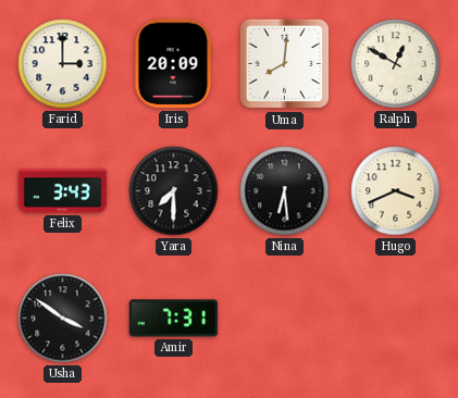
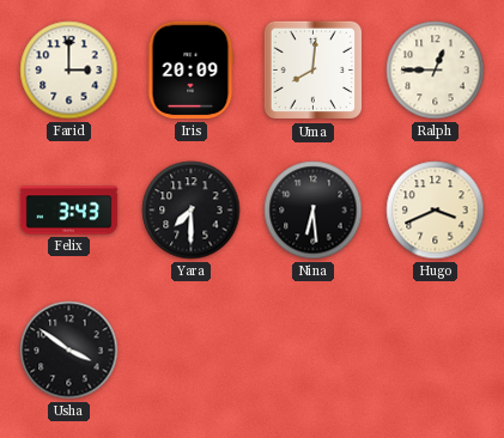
Ralph: 12:50 -> 12:45
Amir: 7:31 -> none
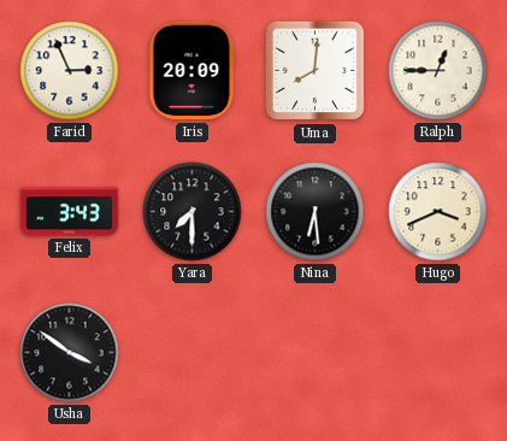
Farid: 3:00 -> 2:56
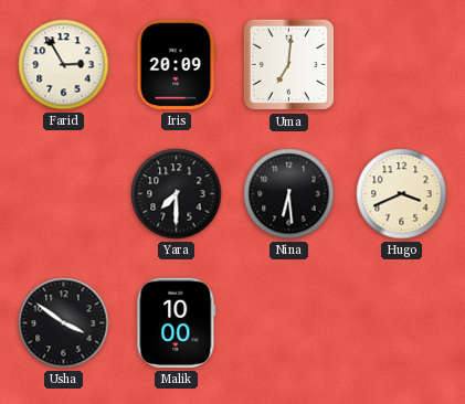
Farid: 2:56 -> 2:55
Uma: 8:01 -> 7:01
Ralph: 12:45 -> none
Felix: 3:43 -> none
Malik: none -> 10:00
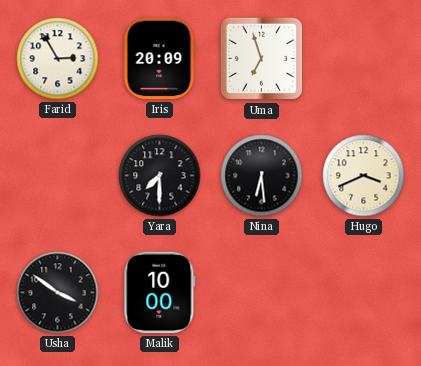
Uma: 7:01 -> 6:57
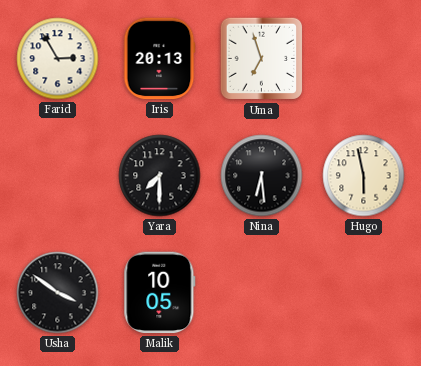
Iris: 20:09 -> 20:13
Hugo: 3:41 -> 5:58
Malik: 10:00 -> 10:05
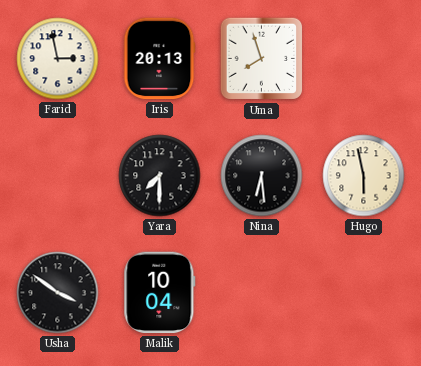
Farid: 2:55 -> 2:58
Uma: 6:57 -> 7:57
Malik: 10:05 -> 10:04
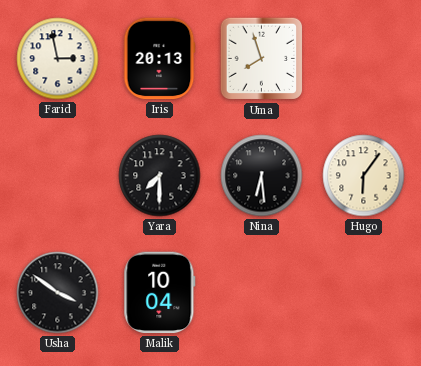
Hugo: 5:58 -> 6:06
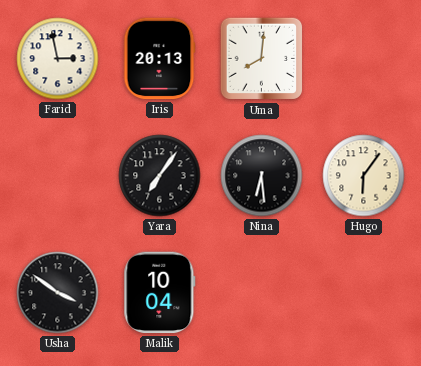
Uma: 7:57 -> 8:01
Yara: 7:30 -> 7:06
